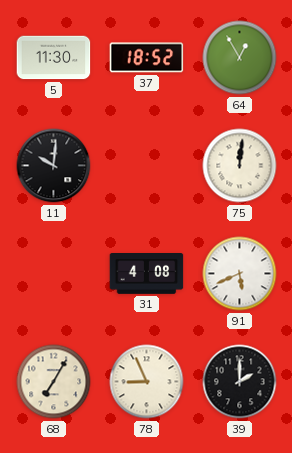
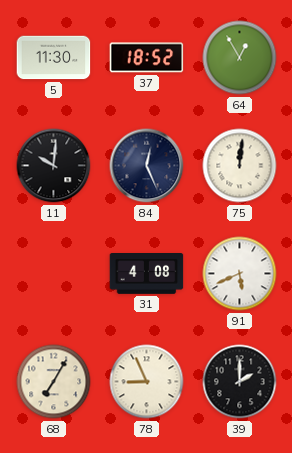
84: none -> 12:26
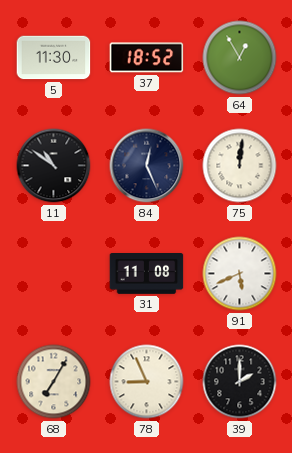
11: 10:01 -> 10:51
31: 4:08 -> 11:08
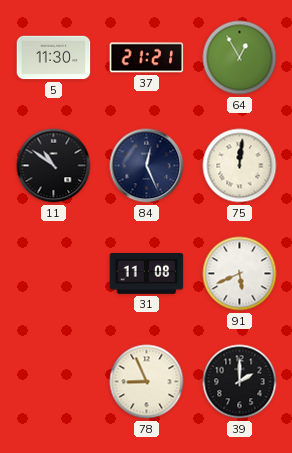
37: 18:52 -> 21:21
68: 7:05 -> none
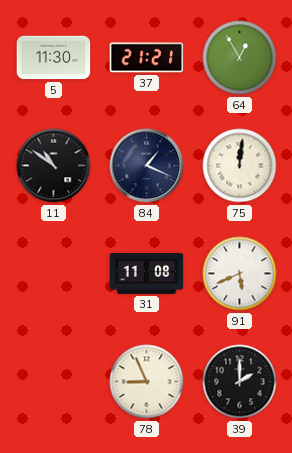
84: 12:26 -> 1:19
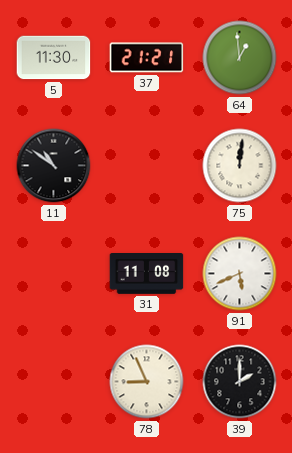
64: 12:55 -> 12:59
84: 1:19 -> none
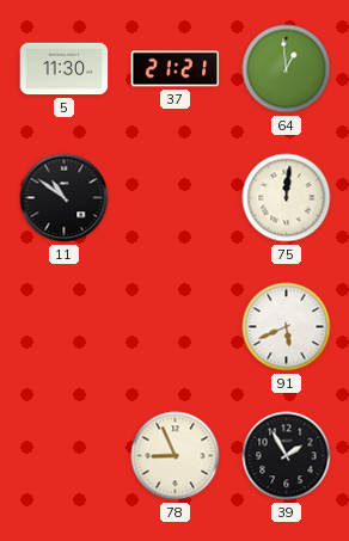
31: 11:08 -> none
39: 2:00 -> 1:55
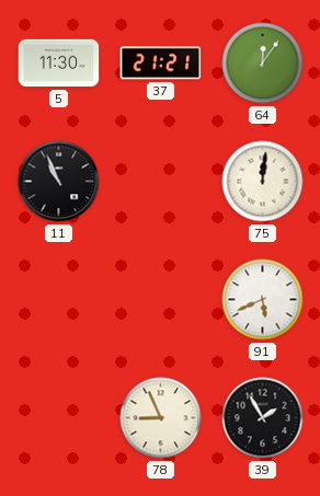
64: 12:59 -> 12:06
11: 10:51 -> 10:56
